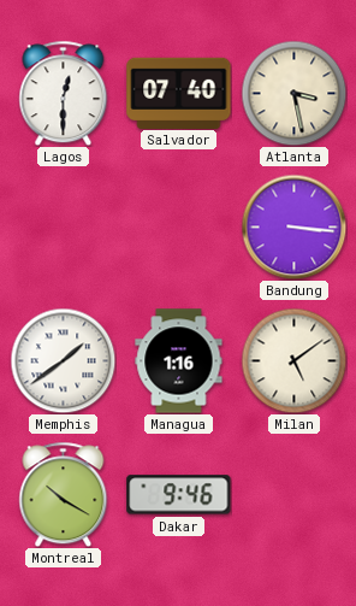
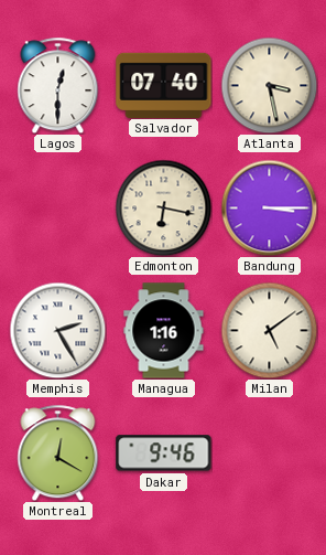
Edmonton: none -> 6:17
Bandung: 3:16 -> 3:15
Memphis: 1:39 -> 2:25
Montreal: 10:20 -> 12:20
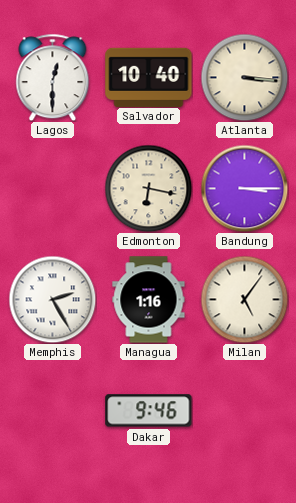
Salvador: 07:40 -> 10:40
Atlanta: 3:28 -> 3:16
Milan: 5:09 -> 5:06
Montreal: 12:20 -> none
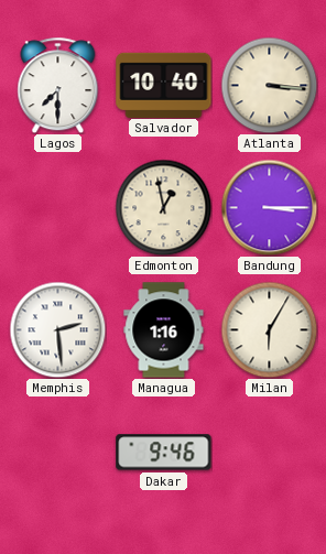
Lagos: 12:30 -> 7:30
Edmonton: 6:17 -> 12:58
Memphis: 2:25 -> 2:29
Milan: 5:06 -> 6:05
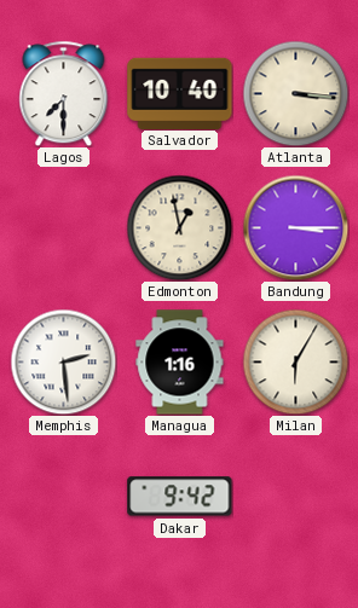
Dakar: 9:46 -> 9:42
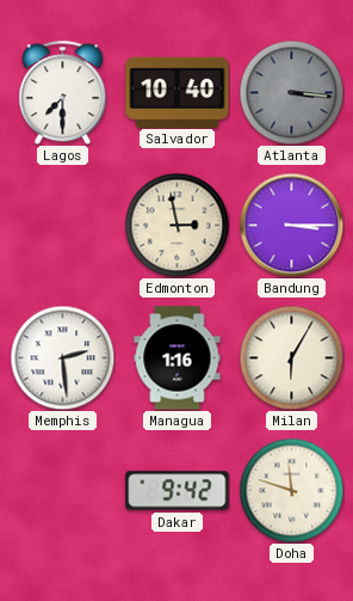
Atlanta dial: cream -> grey
Edmonton: 12:58 -> 2:58
Doha: none -> 11:48
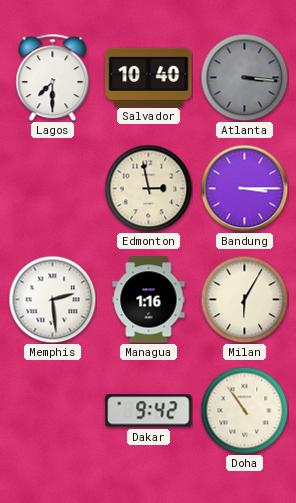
Doha: 11:48 -> 10:54
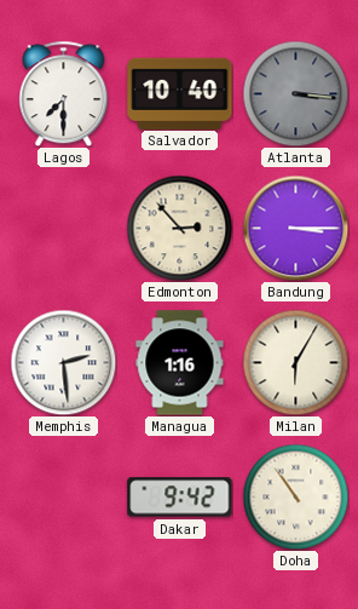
Edmonton: 2:58 -> 2:53
